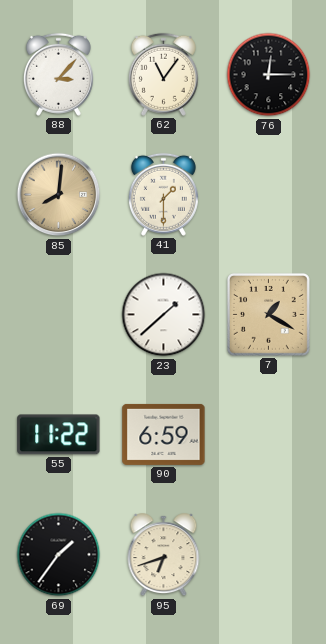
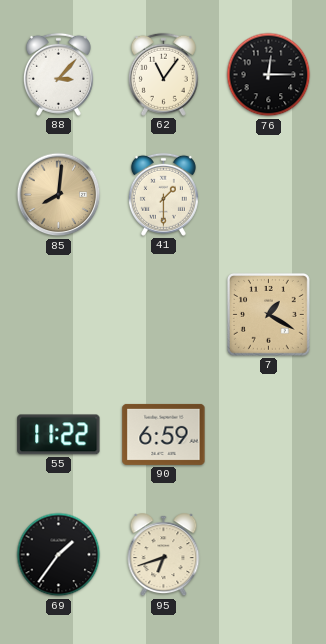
23: 1:38 -> none
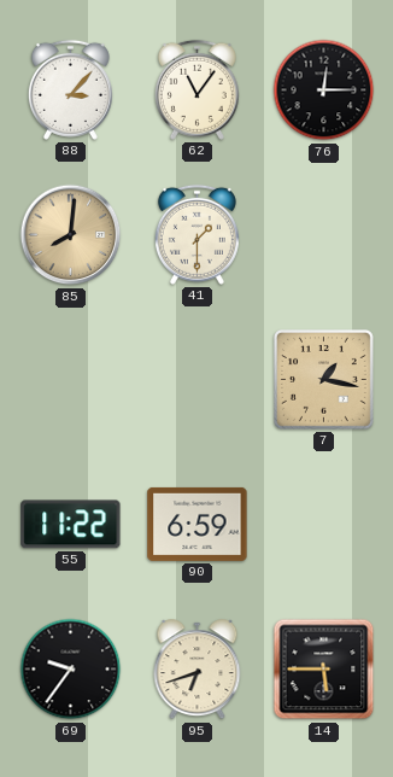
7: 1:20 -> 1:17
69: 1:36 -> 9:36
14: none -> 5:45
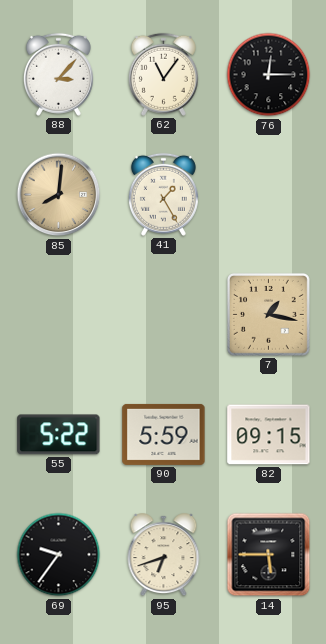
41: 1:30 -> 1:25
55: 11:22 -> 5:22
90: 6:59 -> 5:59
82: none -> 09:15
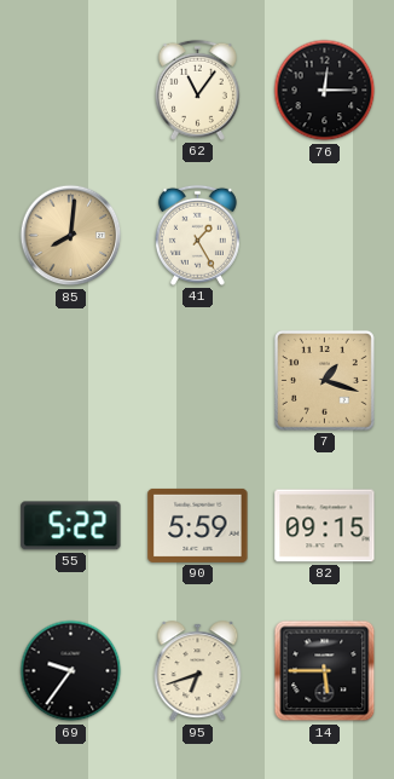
88: 3:07 -> none
7: 1:17 -> 1:18
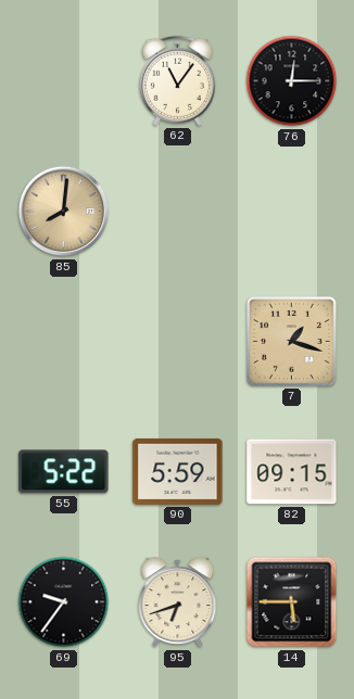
41: 1:25 -> none
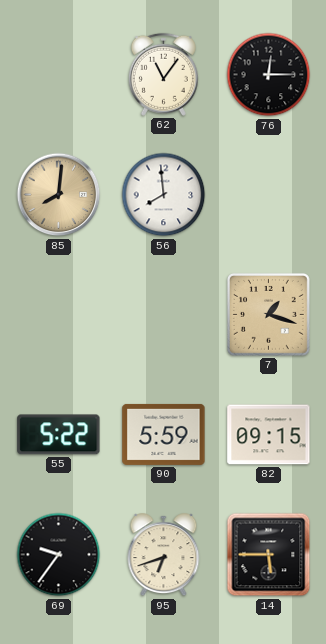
56: none -> 7:59
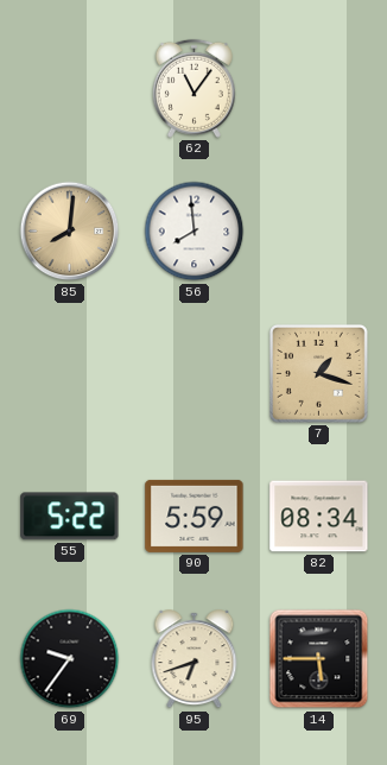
76: 12:15 -> none
82: 09:15 -> 08:34
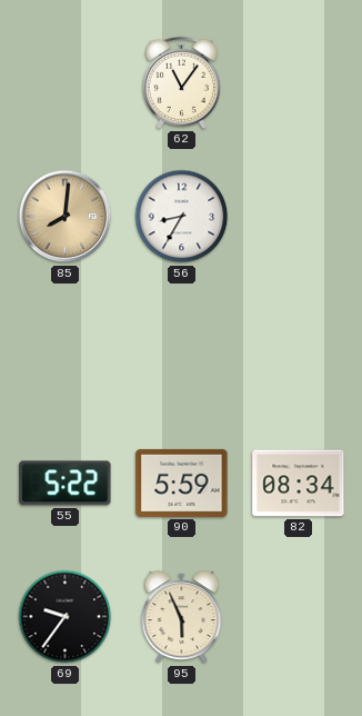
56: 7:59 -> 8:35
7: 1:18 -> none
95: 6:42 -> 5:56
14: 5:45 -> none
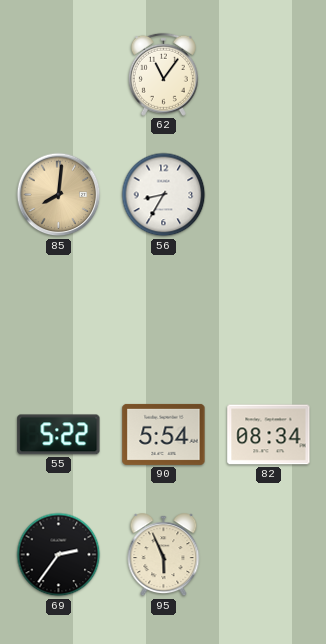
90: 5:59 -> 5:54
69: 9:36 -> 2:36
